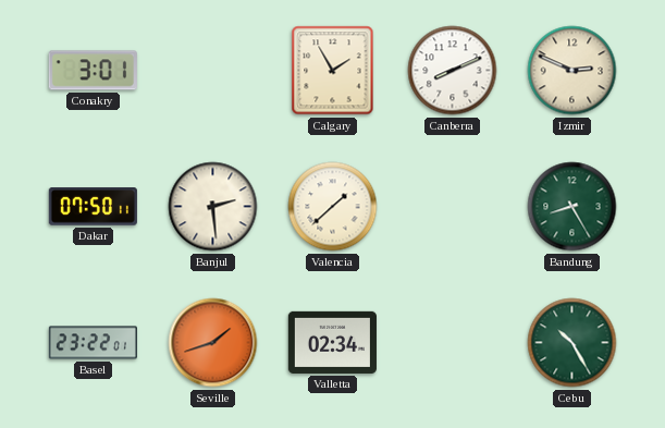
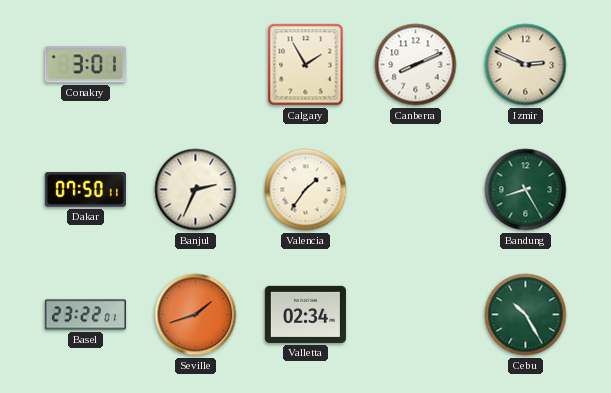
Banjul: 2:29 -> 2:34
Valencia: 1:38 -> 1:36
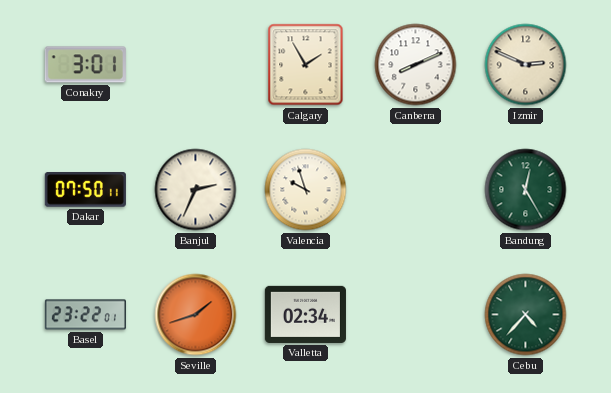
Valencia: 1:36 -> 9:57
Bandung: 8:25 -> 12:25
Cebu: 10:25 -> 4:37
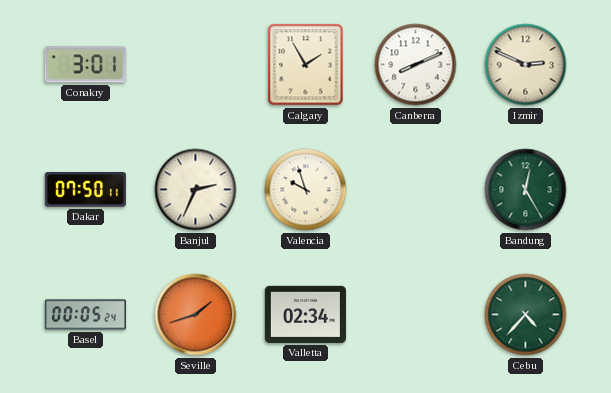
Basel: 23:22 -> 00:05
